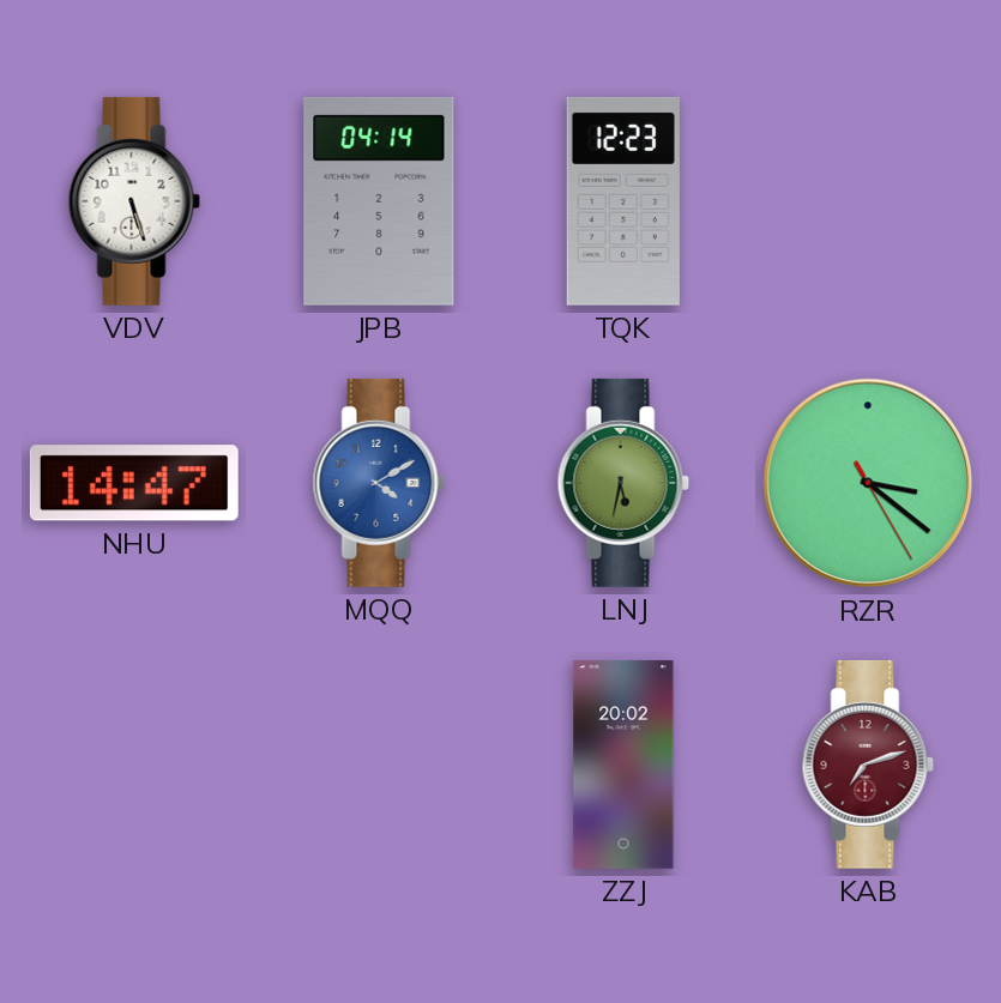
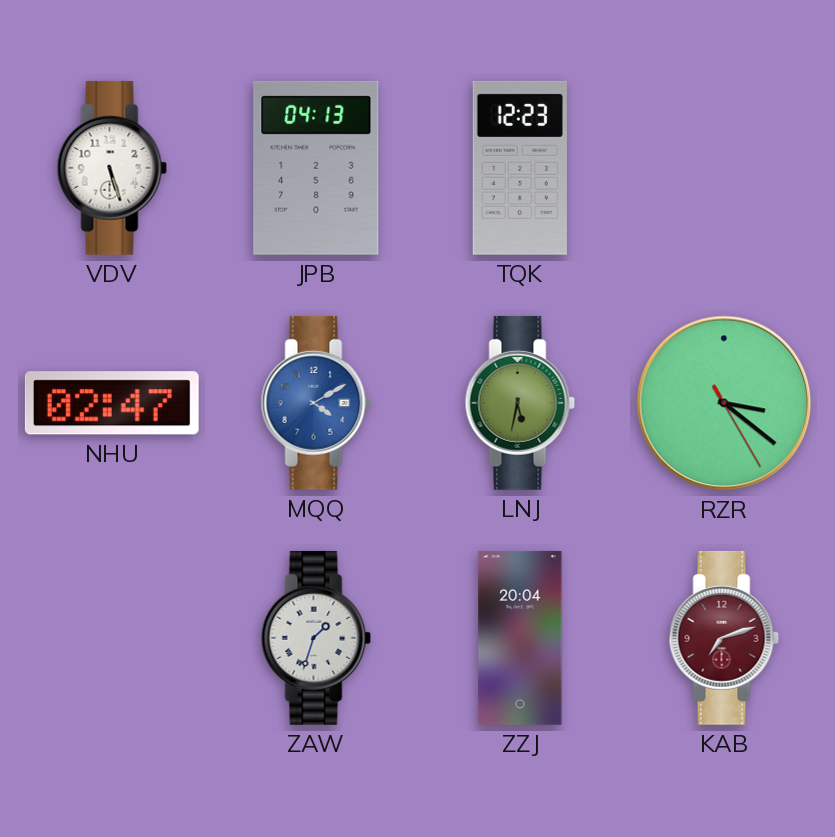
JPB: 04:14 -> 04:13
NHU: 14:47 -> 02:47
ZAW: none -> 1:33
ZZJ: 20:02 -> 20:04
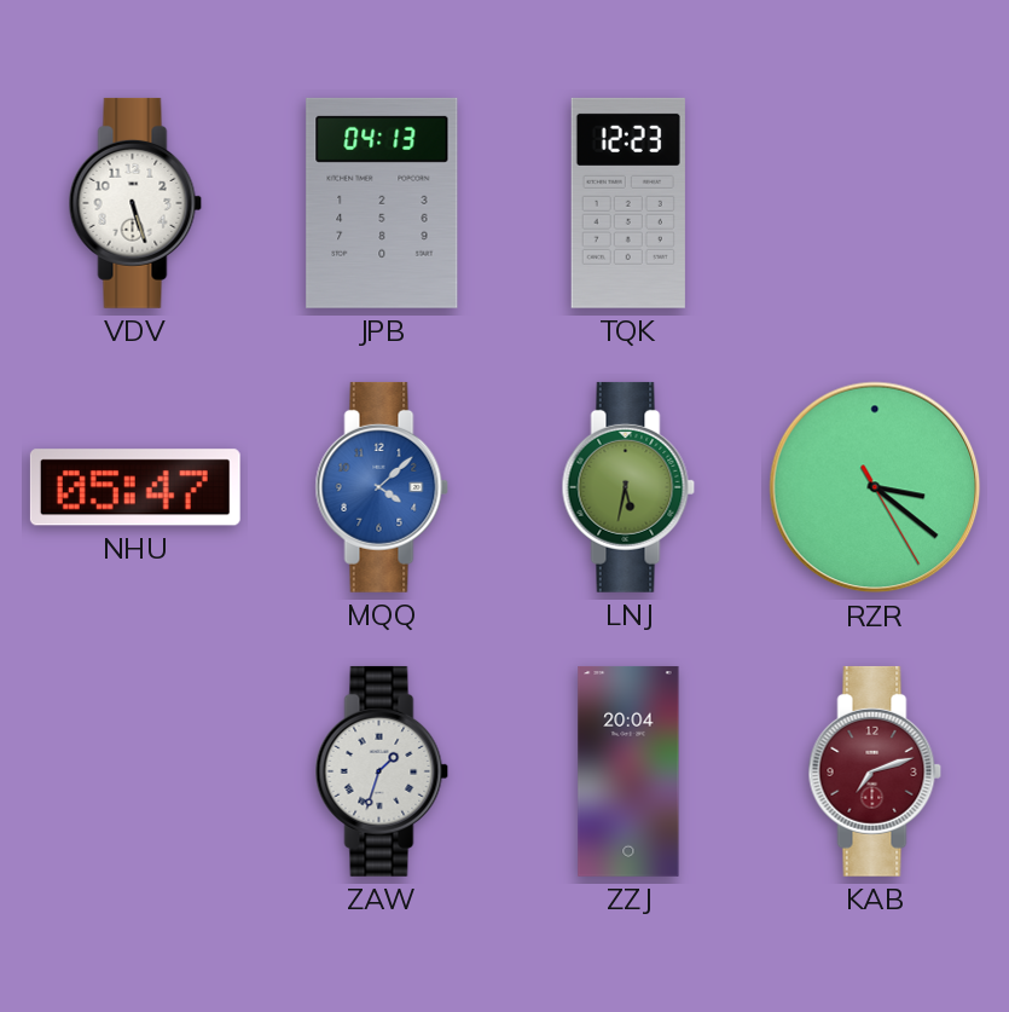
NHU: 02:47 -> 05:47
MQQ: 4:10 -> 4:08
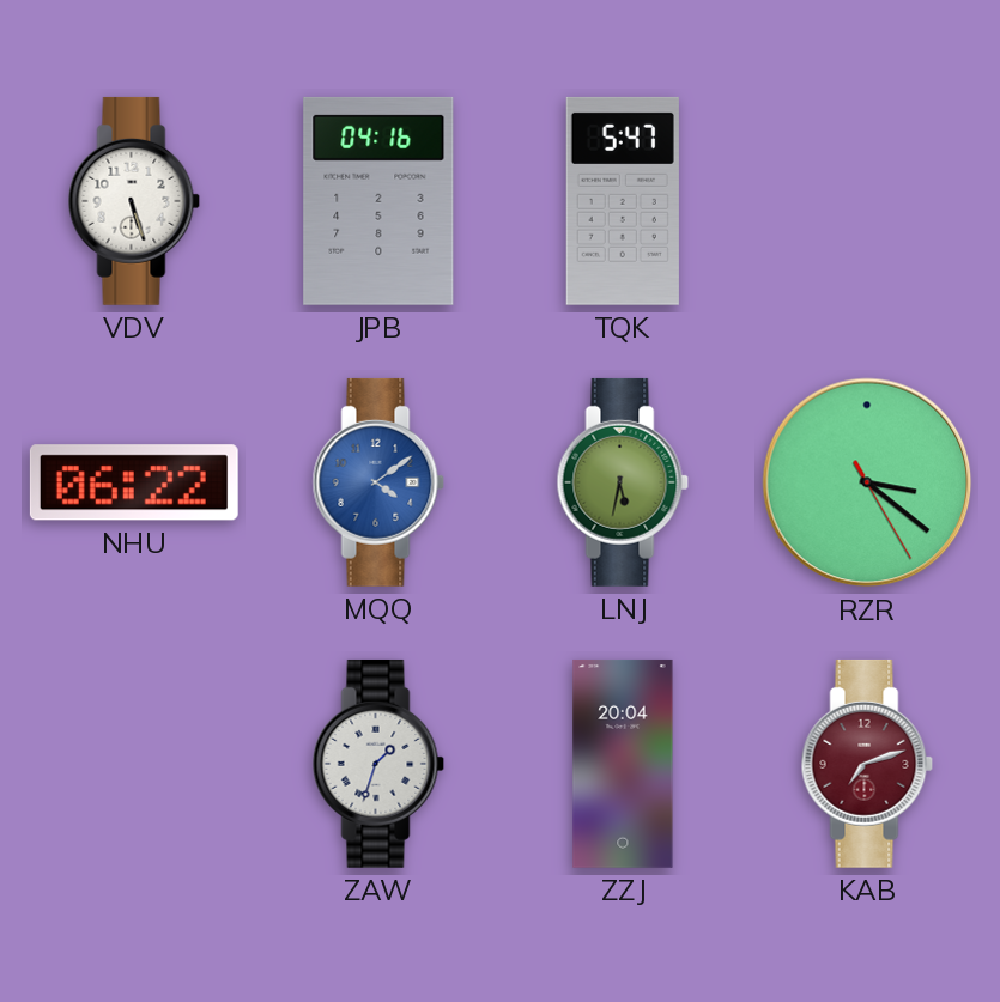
JPB: 04:13 -> 04:16
TQK: 12:23 -> 5:47
NHU: 05:47 -> 06:22
MQQ: 4:08 -> 4:09
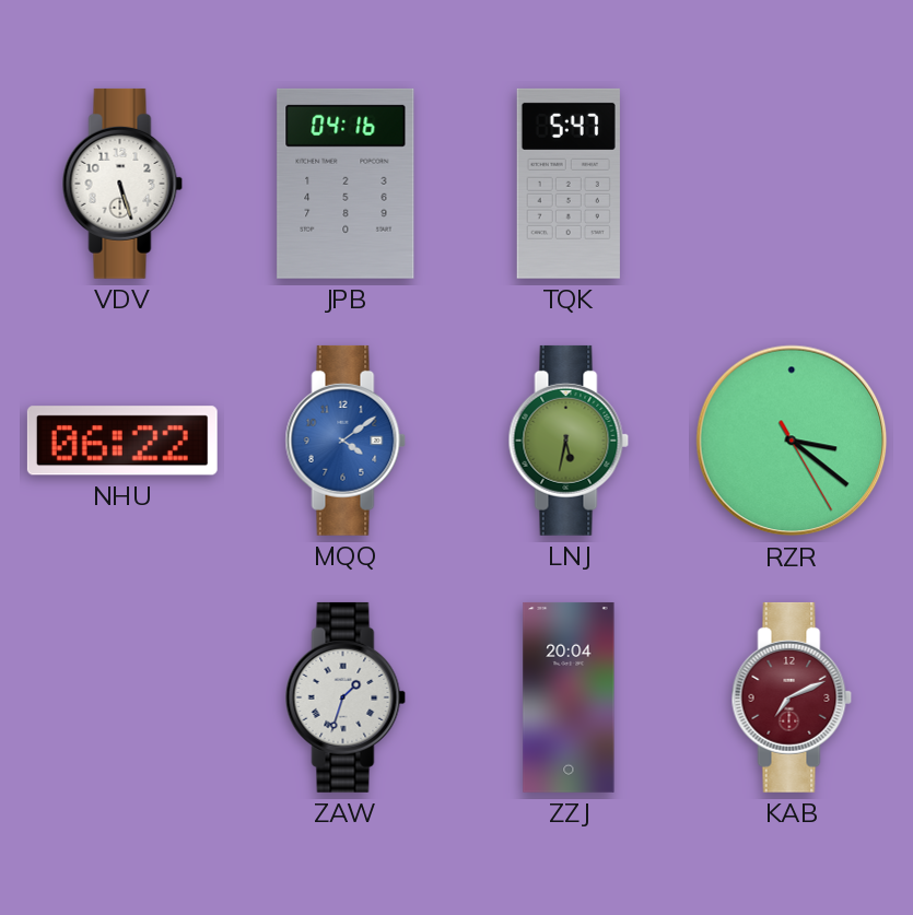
KAB: 7:12 -> 7:11
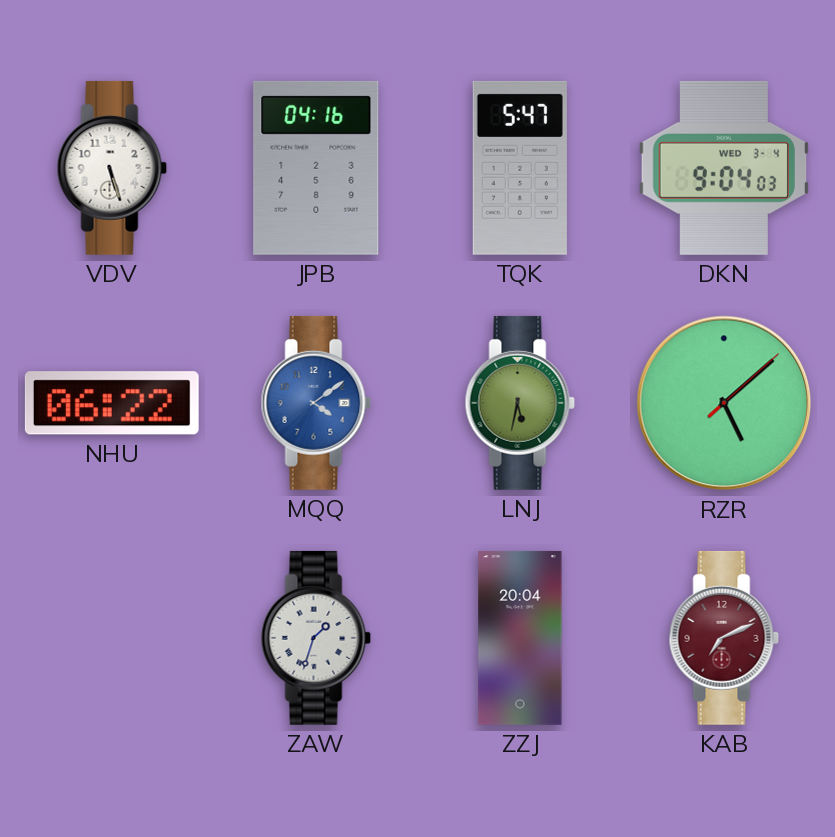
DKN: none -> 9:04
RZR: 3:21 -> 5:08
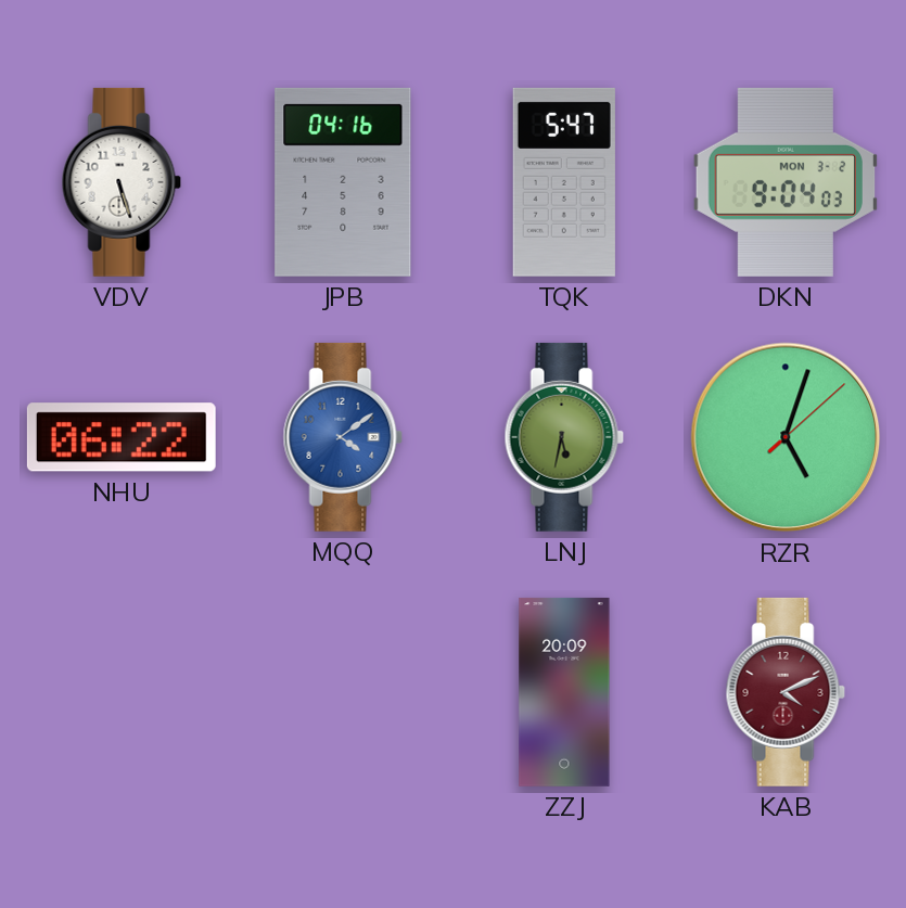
DKN date: WED 3-4 -> MON 3-2
RZR: 5:08 -> 5:03
ZAW: 1:33 -> none
ZZJ: 20:04 -> 20:09
KAB: 7:11 -> 4:11
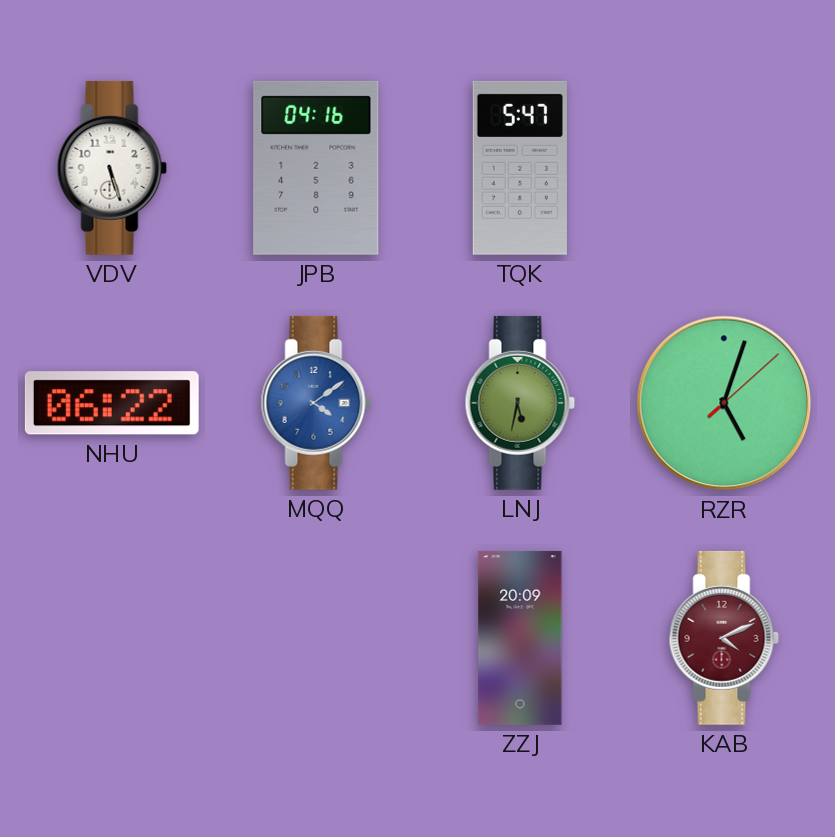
DKN: 9:04 -> none
